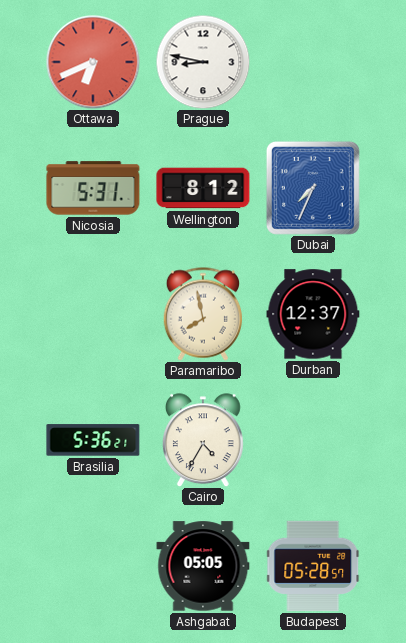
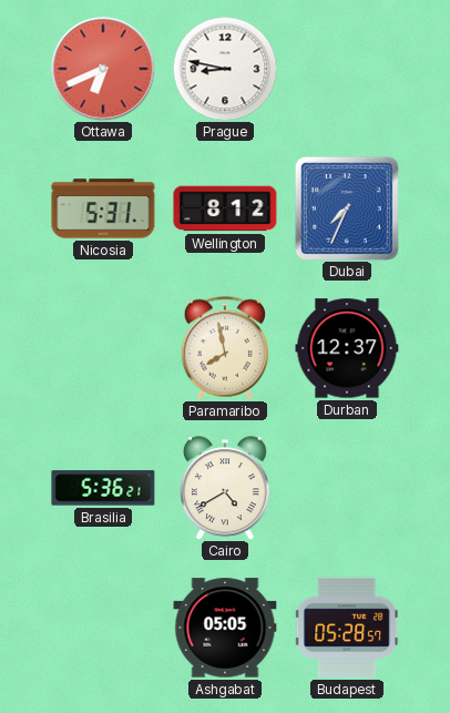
Cairo: 4:35 -> 4:40
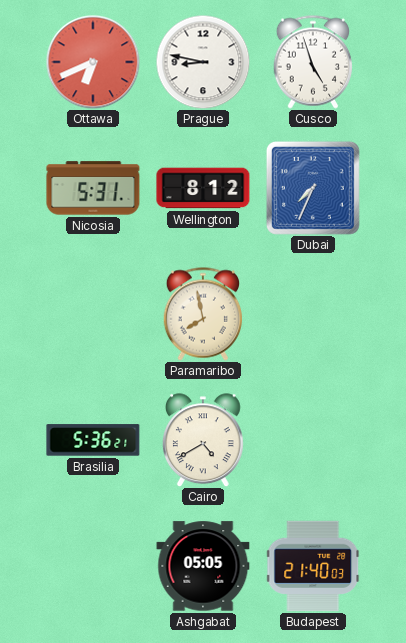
Cusco: none -> 4:57
Durban: 12:37 -> none
Budapest: 05:28 -> 21:40
